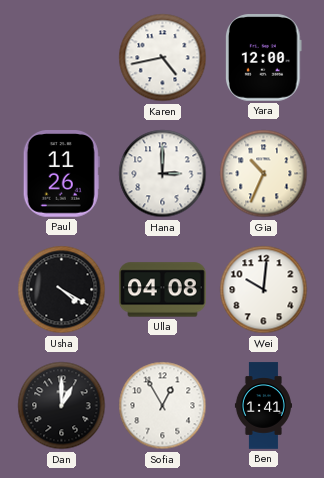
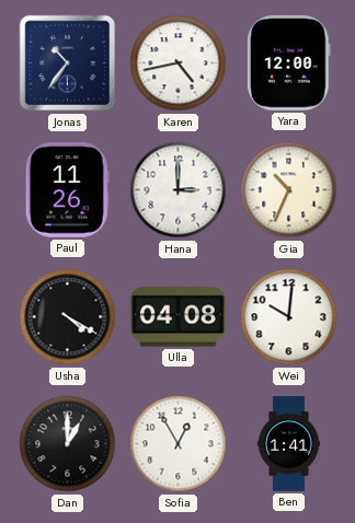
Jonas: none -> 10:36
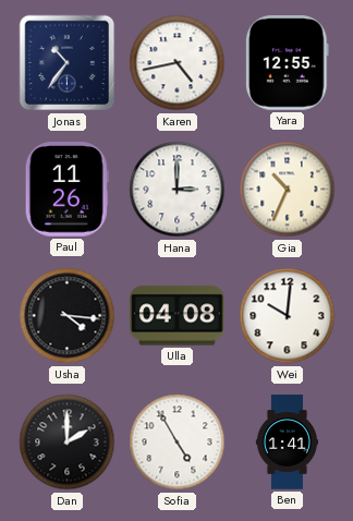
Yara: 12:00 -> 12:55
Usha: 4:20 -> 4:16
Dan: 1:00 -> 2:00
Sofia: 12:55 -> 4:55
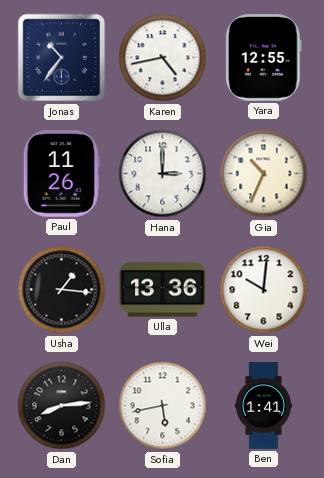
Usha: 4:16 -> 1:16
Ulla: 04:08 -> 13:36
Dan: 2:00 -> 8:14
Sofia: 4:55 -> 5:43
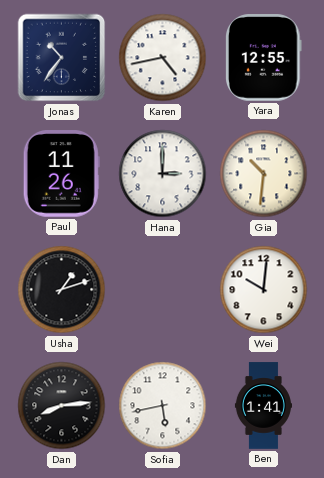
Gia: 10:34 -> 10:31
Usha: 1:16 -> 1:12
Ulla: 13:36 -> none
